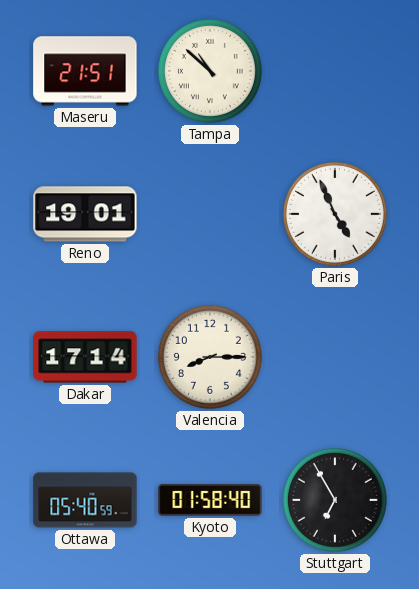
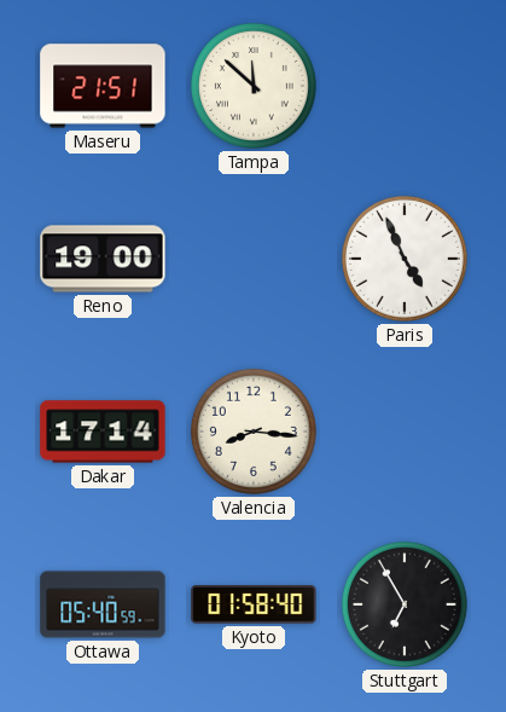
Tampa: 10:52 -> 11:52
Reno: 19:01 -> 19:00
Valencia: 8:15 -> 8:16
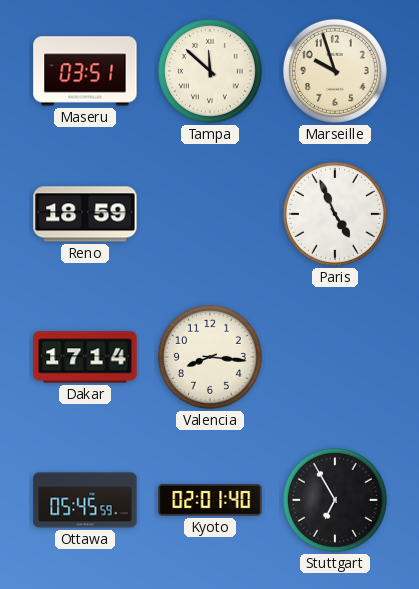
Maseru: 21:51 -> 03:51
Marseille: none -> 9:57
Reno: 19:00 -> 18:59
Ottawa: 05:40 -> 05:45
Kyoto: 01:58 -> 02:01
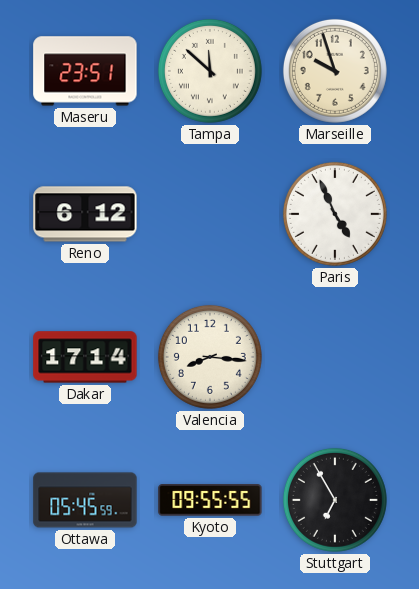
Maseru: 03:51 -> 23:51
Reno: 18:59 -> 6:12
Kyoto: 02:01 -> 09:55
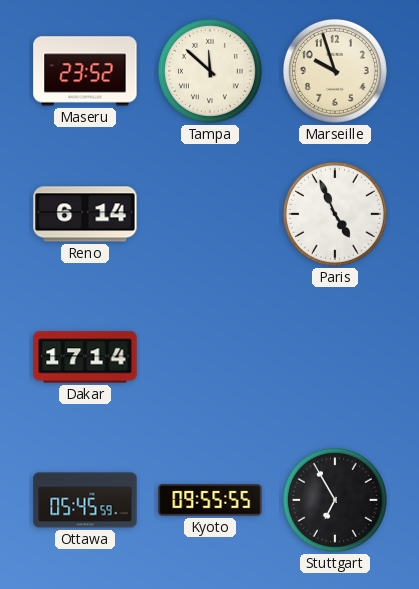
Maseru: 23:51 -> 23:52
Reno: 6:12 -> 6:14
Valencia: 8:16 -> none
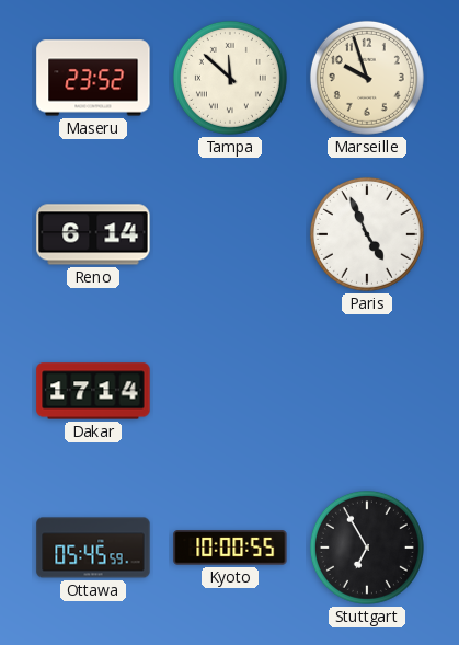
Kyoto: 09:55 -> 10:00
